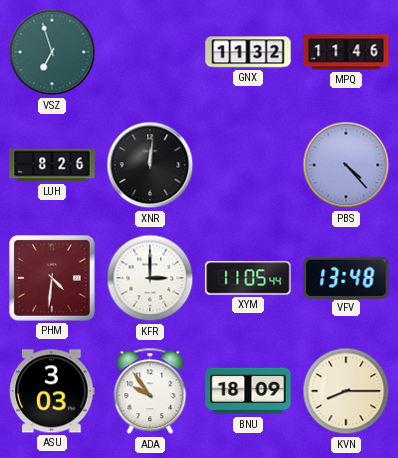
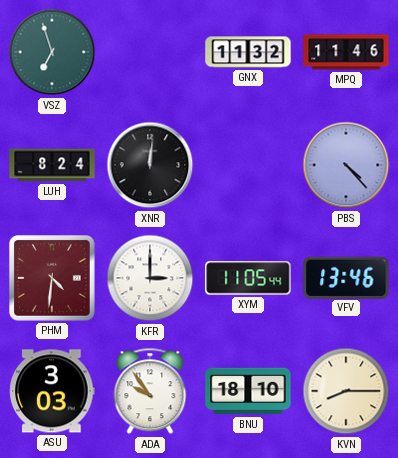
LUH: 8:26 -> 8:24
VFV: 13:48 -> 13:46
BNU: 18:09 -> 18:10
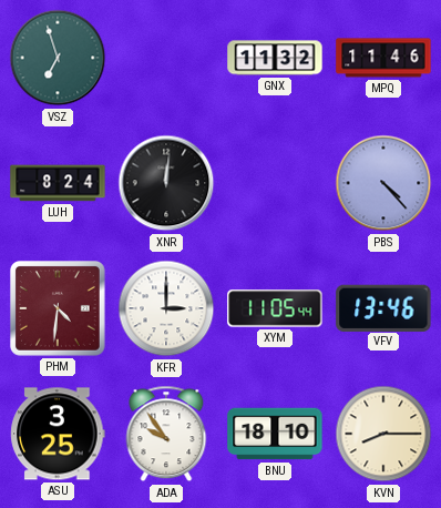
ASU: 3:03 -> 3:25
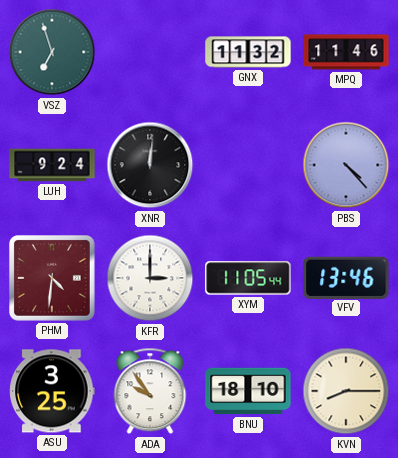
LUH: 8:24 -> 9:24
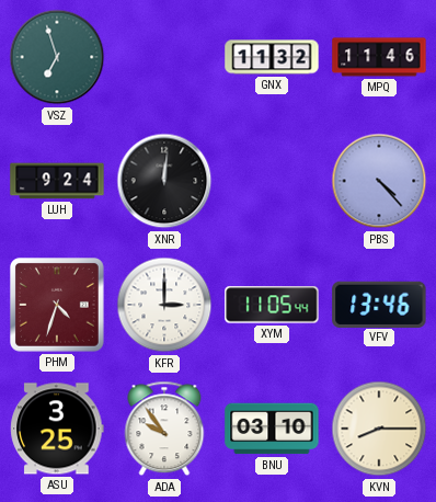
PHM: 4:31 -> 4:33
BNU: 18:10 -> 03:10
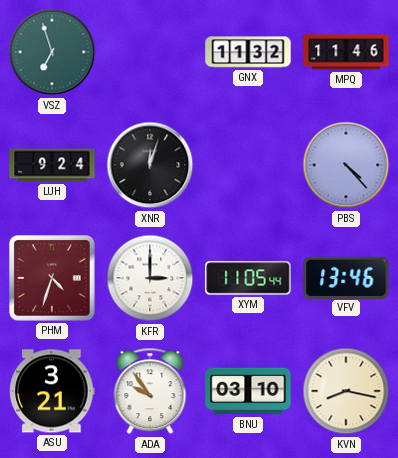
XNR: 12:01 -> 12:03
ASU: 3:25 -> 3:21
KVN: 8:15 -> 8:17
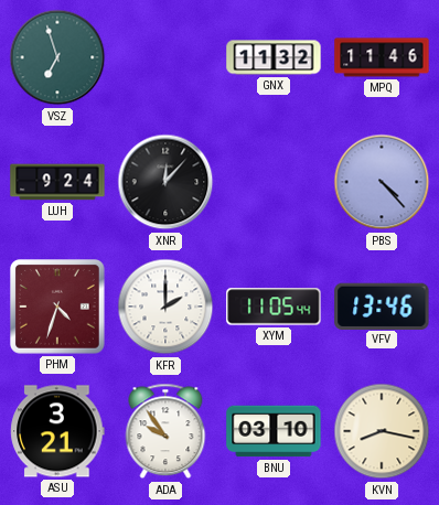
XNR: 12:03 -> 12:07
KFR: 3:00 -> 2:00
